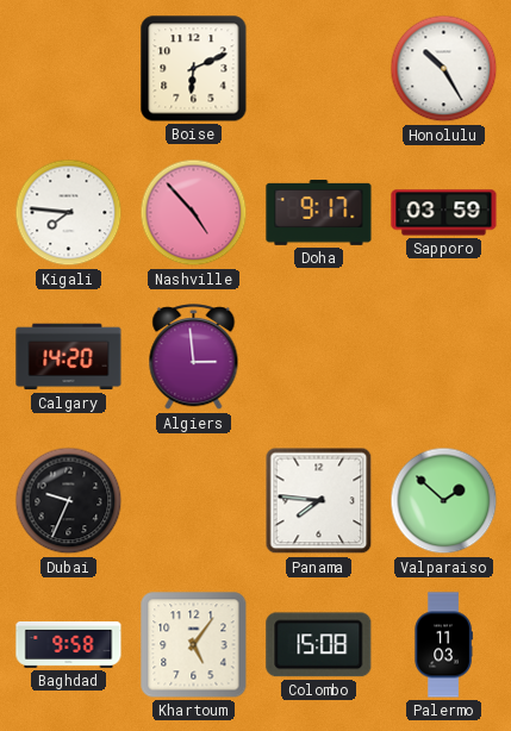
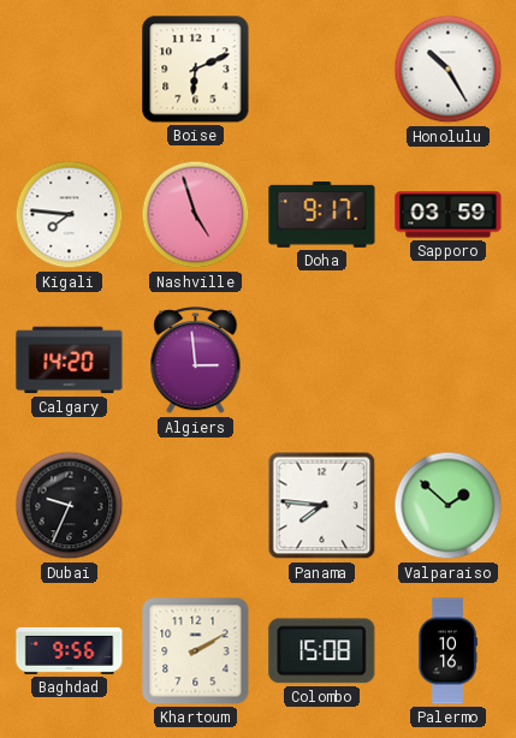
Nashville: 4:53 -> 4:57
Baghdad: 9:58 -> 9:56
Khartoum: 5:06 -> 2:10
Palermo: 11:03 -> 10:16
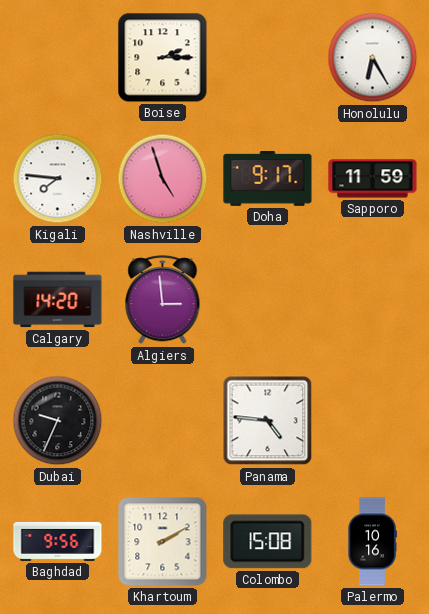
Boise: 6:11 -> 2:15
Honolulu: 10:25 -> 6:25
Sapporo: 03:59 -> 11:59
Panama: 7:46 -> 4:46
Valparaiso: 1:52 -> none
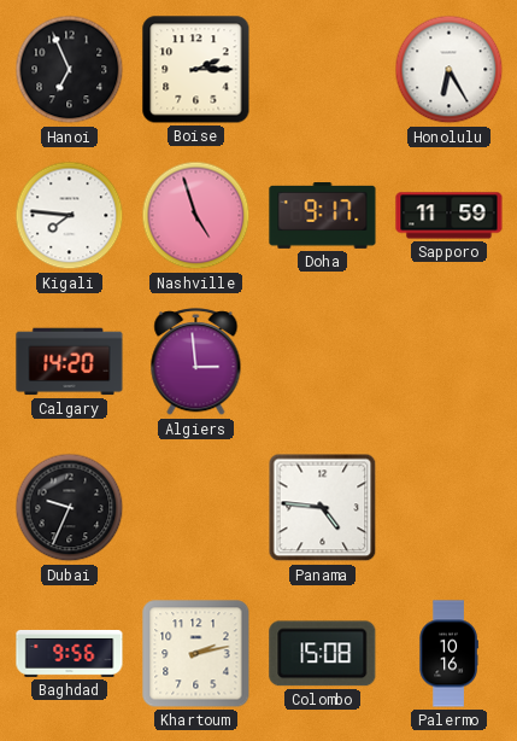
Hanoi: none -> 6:56
Khartoum: 2:10 -> 2:13
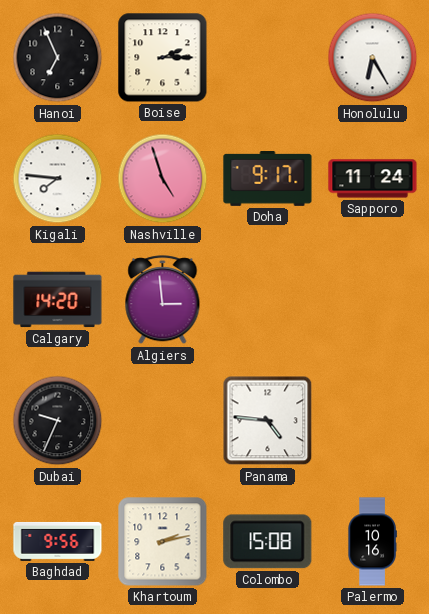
Sapporo: 11:59 -> 11:24
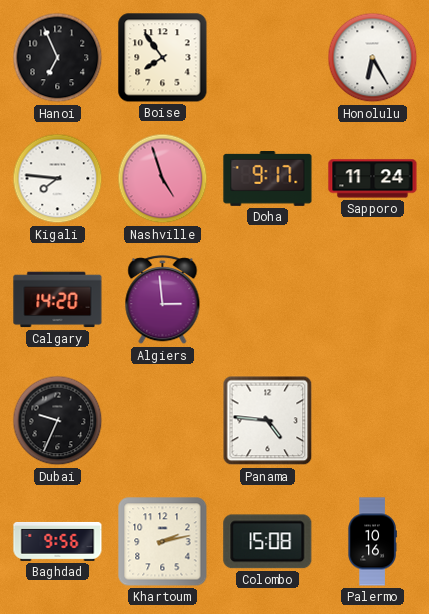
Boise: 2:15 -> 7:54
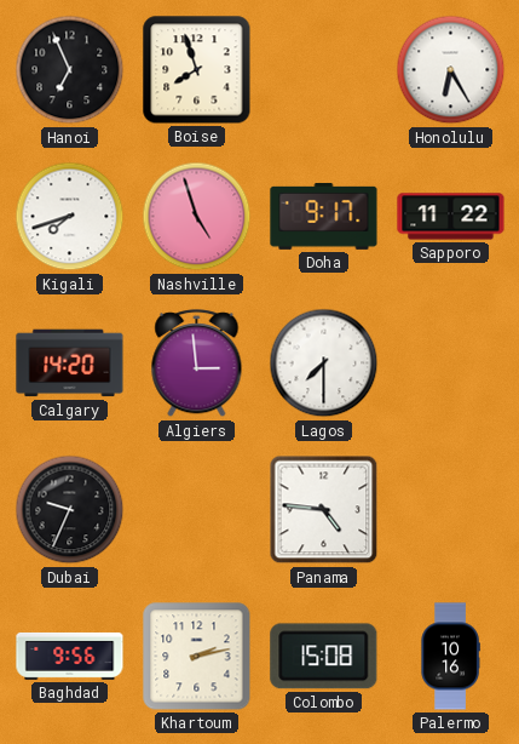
Boise: 7:54 -> 7:57
Kigali: 7:46 -> 7:42
Sapporo: 11:24 -> 11:22
Lagos: none -> 7:30
